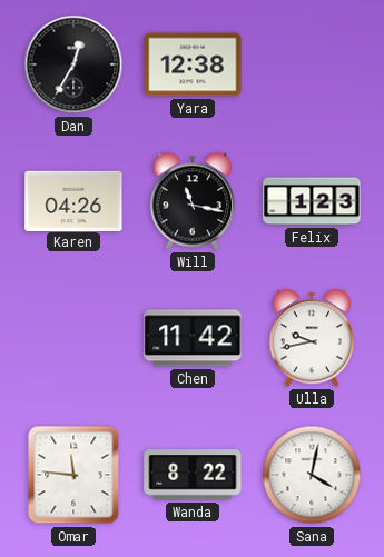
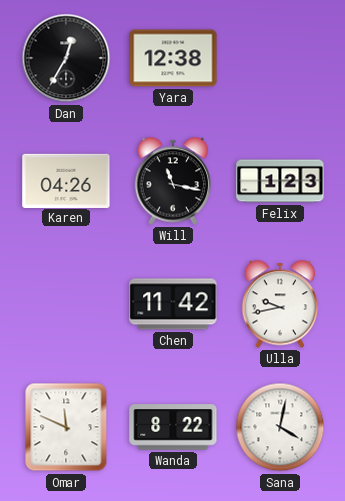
Omar: 11:46 -> 11:49
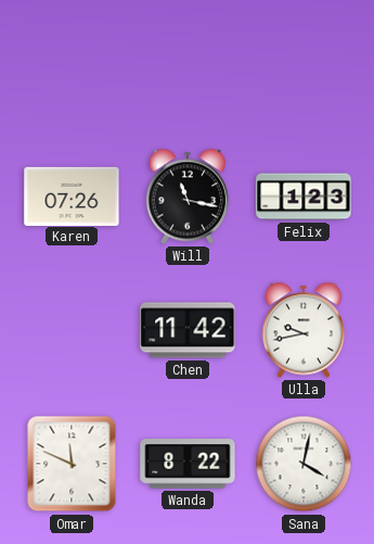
Dan: 12:35 -> none
Yara: 12:38 -> none
Karen: 04:26 -> 07:26
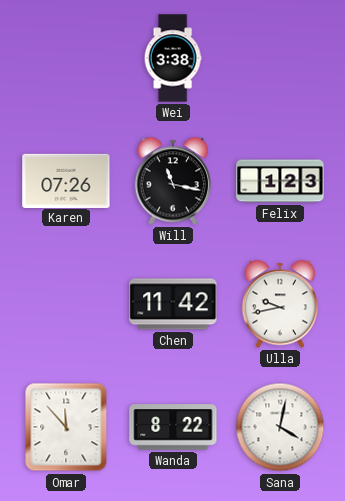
Wei: none -> 3:38
Omar: 11:49 -> 11:53
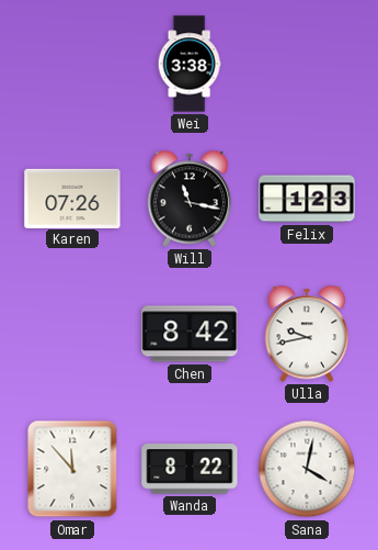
Chen: 11:42 -> 8:42
